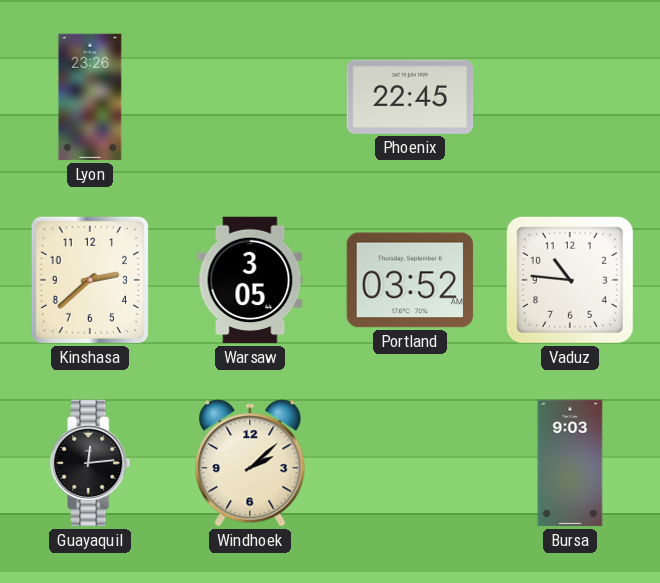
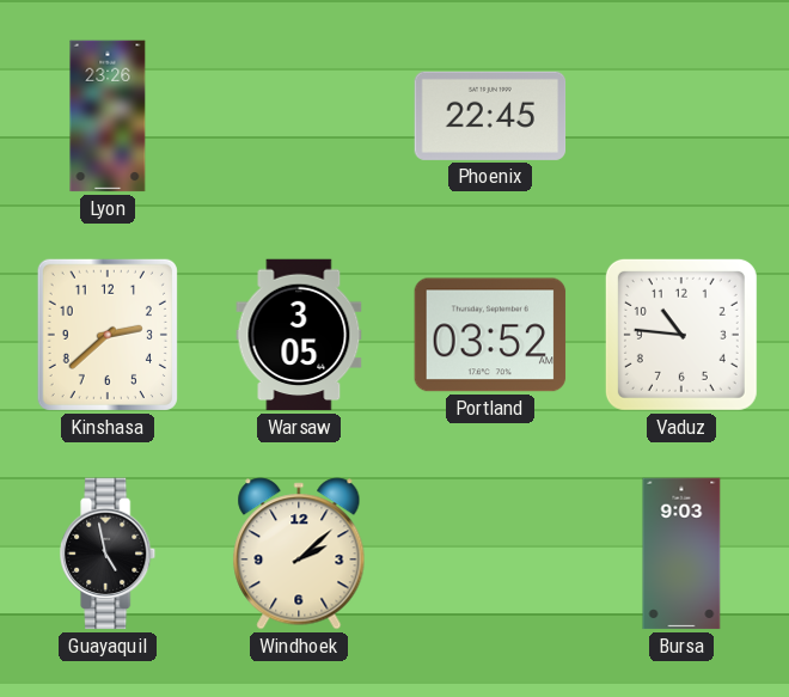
Guayaquil: 12:14 -> 4:58
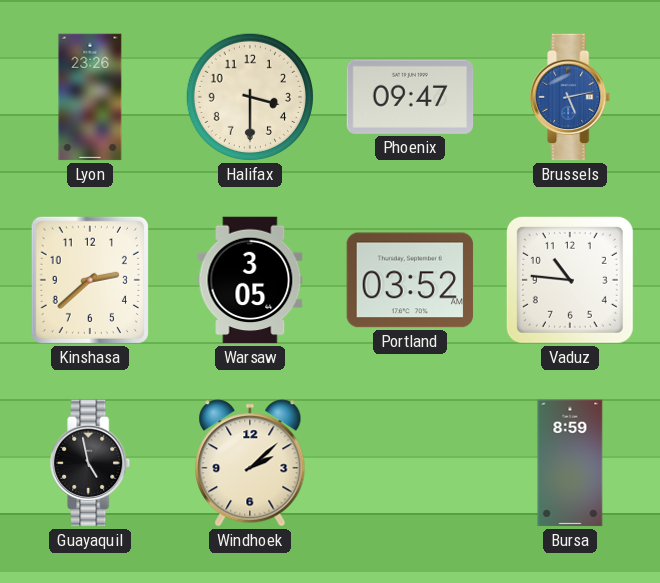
Halifax: none -> 3:30
Phoenix: 22:45 -> 09:47
Brussels: none -> 5:13
Bursa: 9:03 -> 8:59
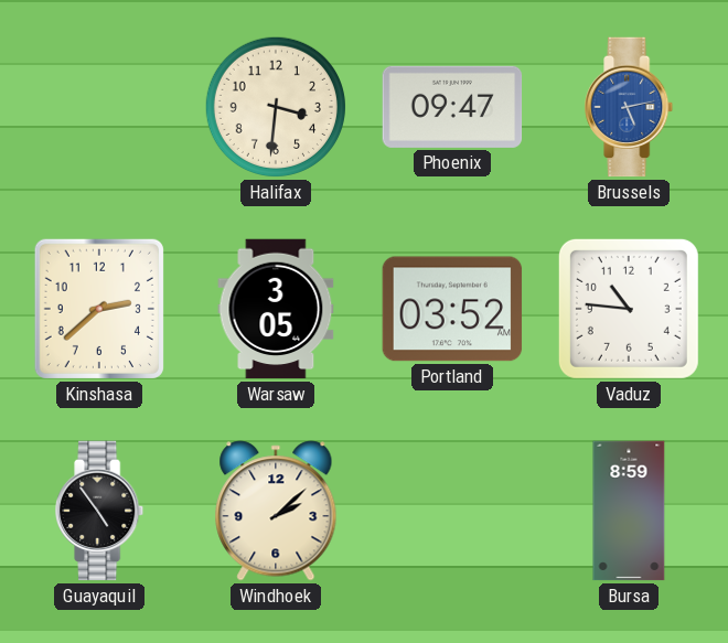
Lyon: 23:26 -> none
Halifax: 3:30 -> 3:31
Guayaquil: 4:58 -> 4:54
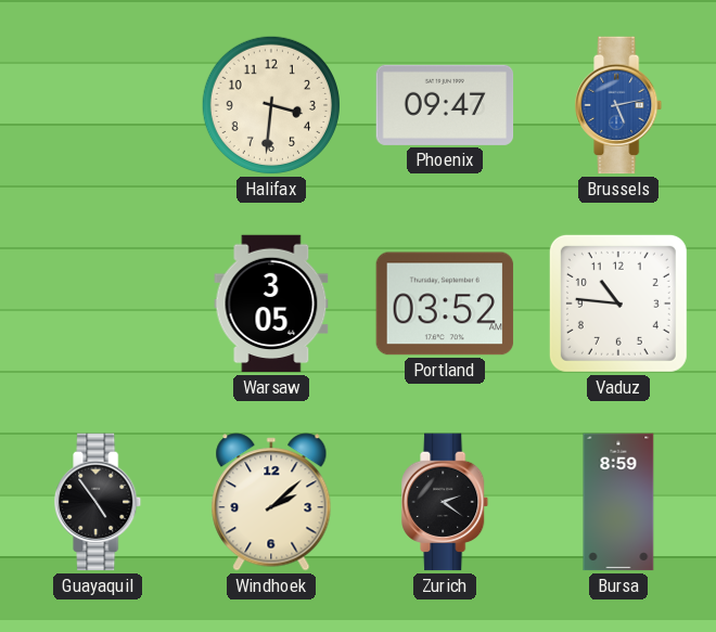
Kinshasa: 2:38 -> none
Zurich: none -> 2:21
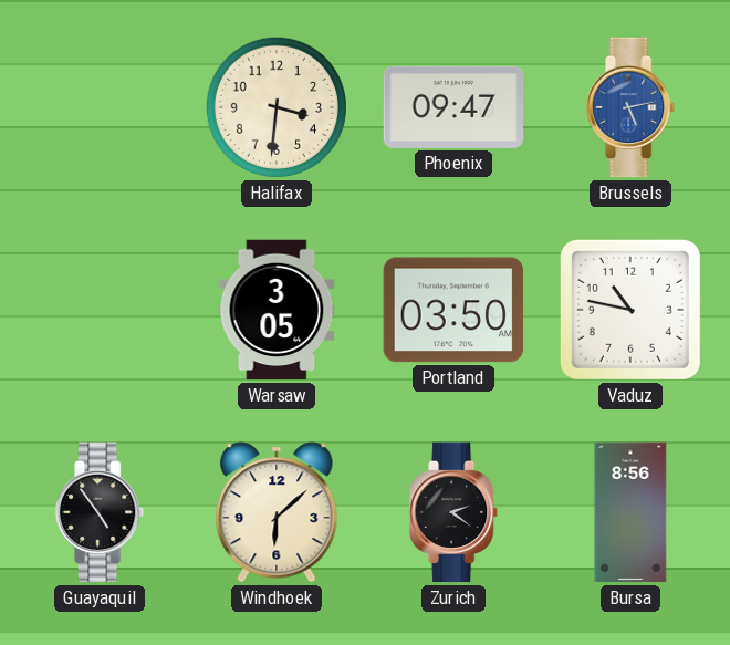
Portland: 03:52 -> 03:50
Vaduz: 10:46 -> 10:47
Windhoek: 2:08 -> 6:08
Bursa: 8:59 -> 8:56
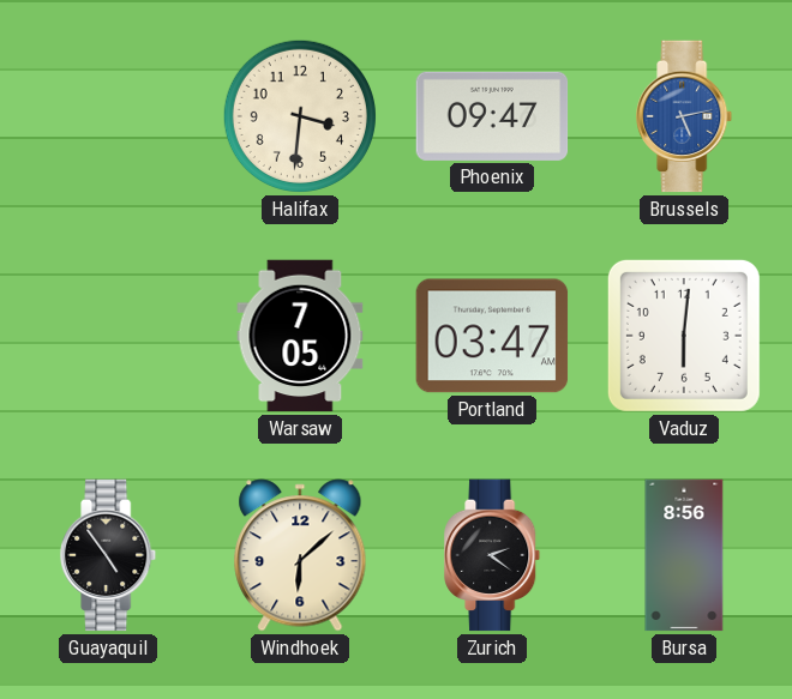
Warsaw: 3:05 -> 7:05
Portland: 03:50 -> 03:47
Vaduz: 10:47 -> 6:01
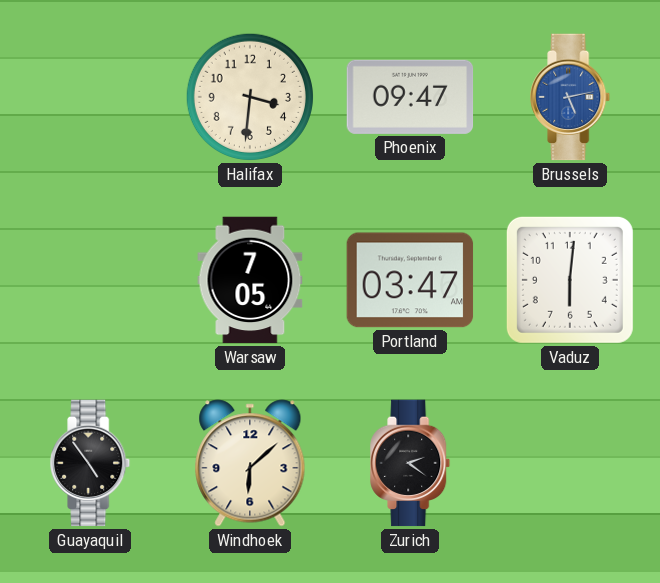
Bursa: 8:56 -> none
